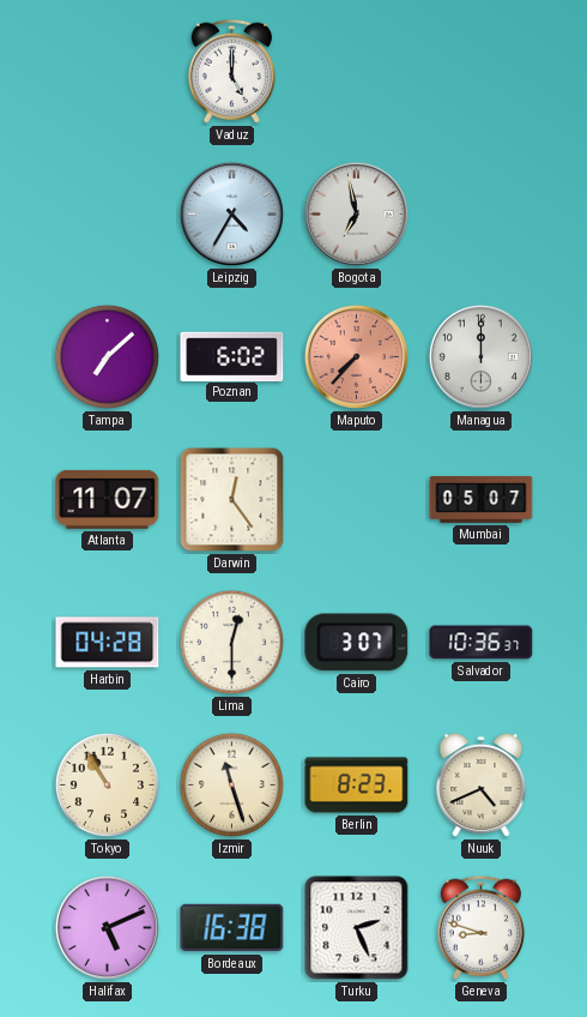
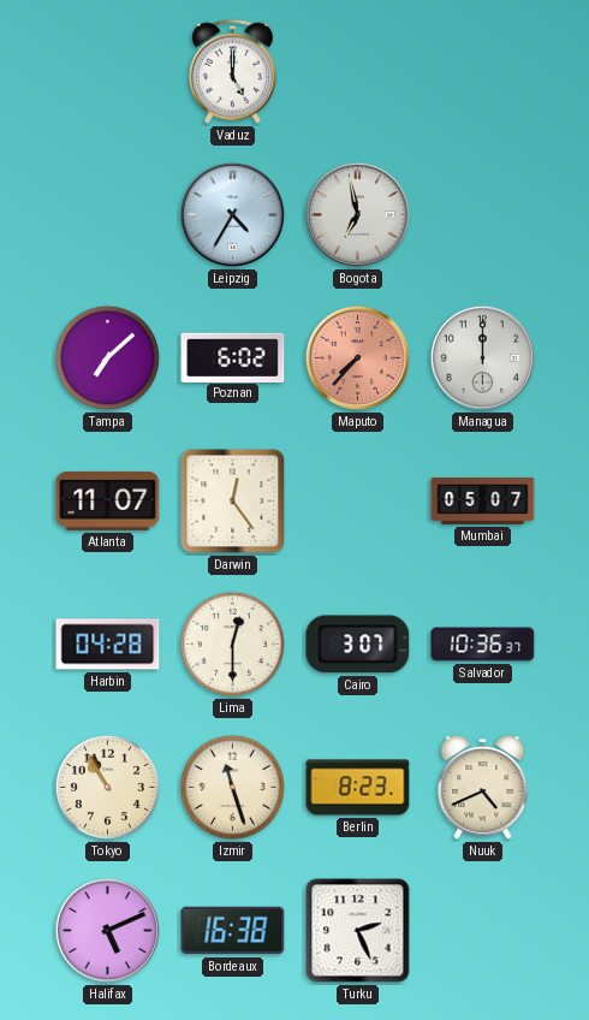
Geneva: 8:48 -> none
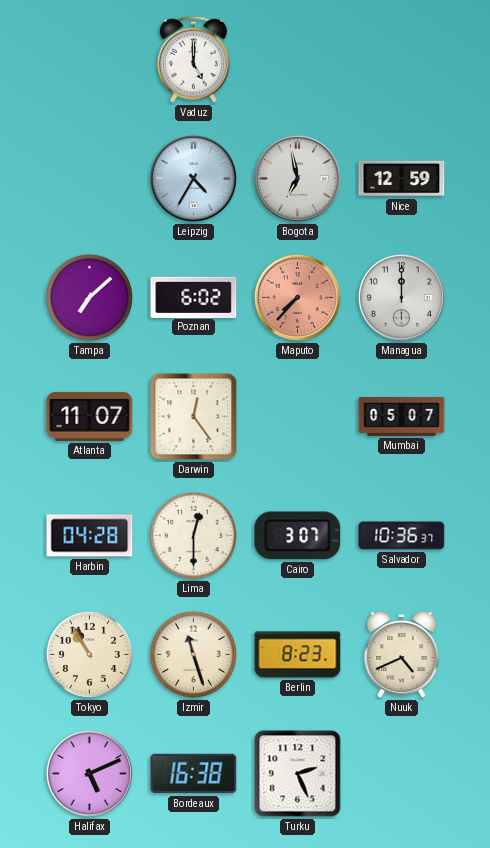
Nice: none -> 12:59
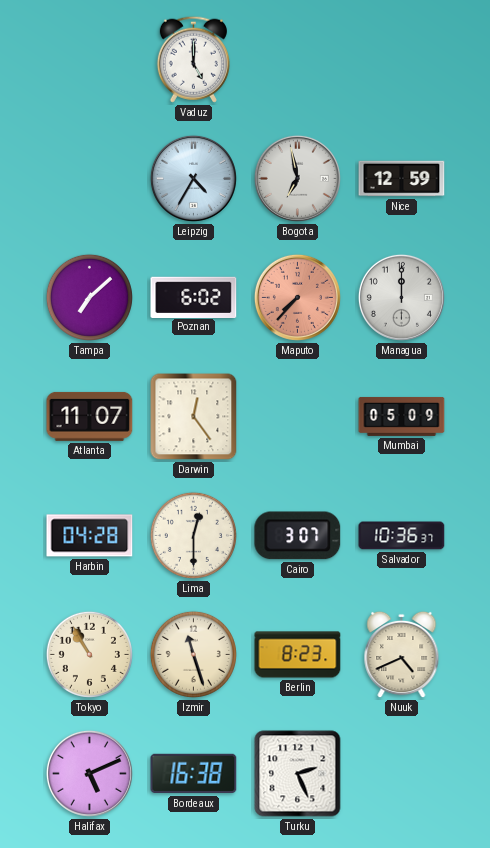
Mumbai: 05:07 -> 05:09
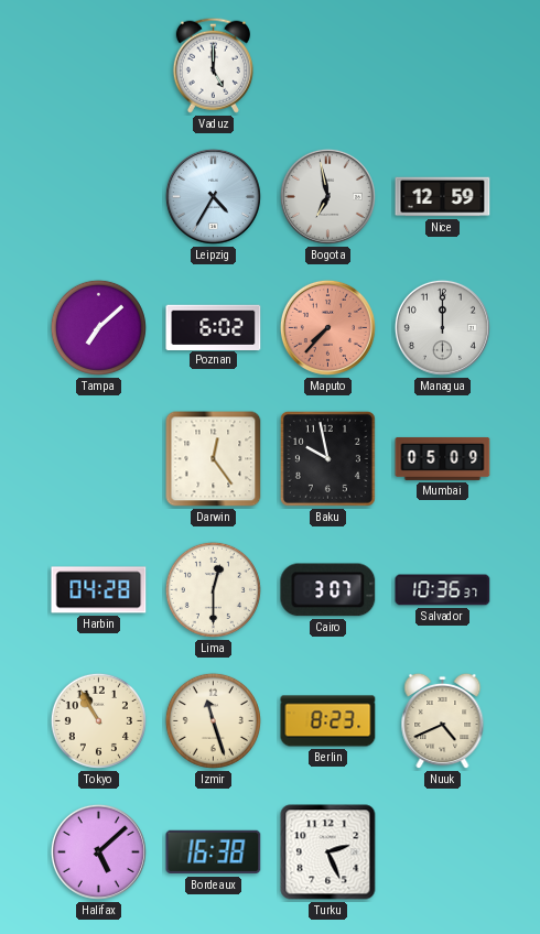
Atlanta: 11:07 -> none
Baku: none -> 9:58
Halifax: 5:11 -> 5:08
